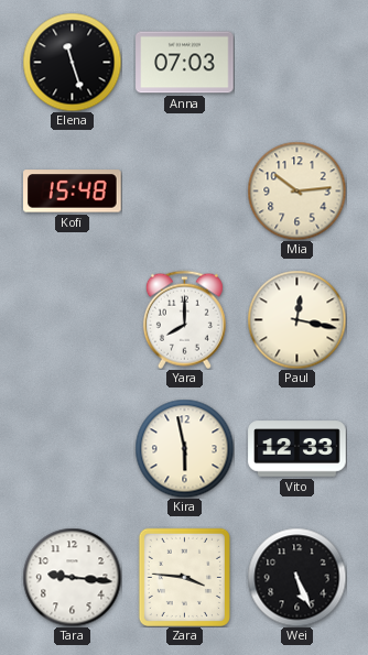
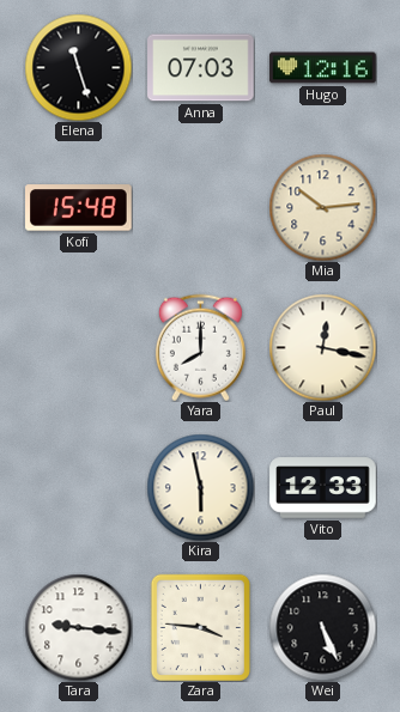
Hugo: none -> 12:16
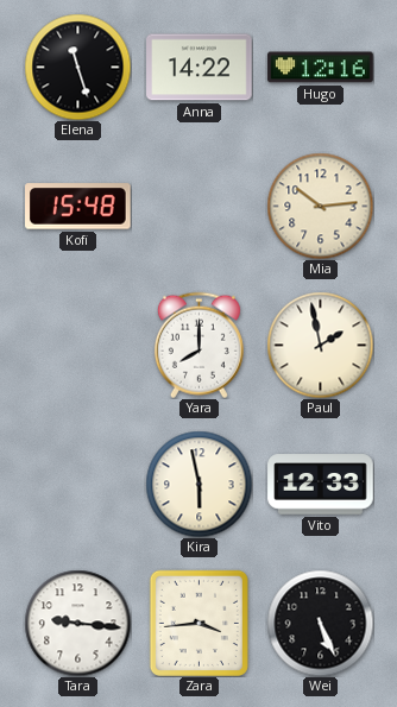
Anna: 07:03 -> 14:22
Paul: 12:17 -> 1:58
Zara: 3:46 -> 3:44
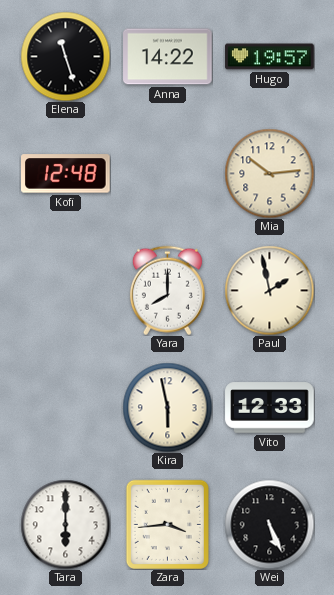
Hugo: 12:16 -> 19:57
Kofi: 15:48 -> 12:48
Tara: 9:16 -> 6:00
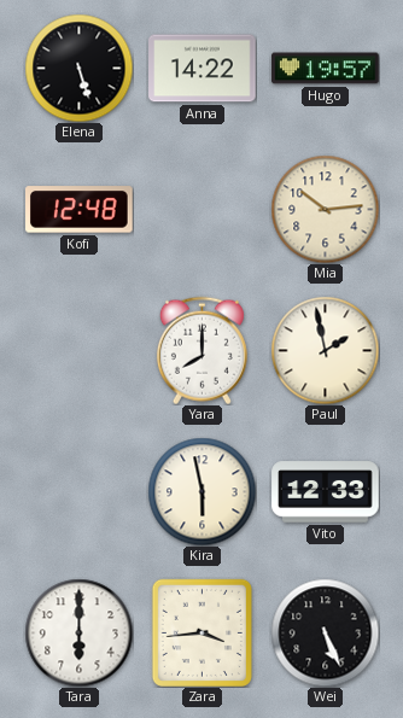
Elena: 11:27 -> 5:27
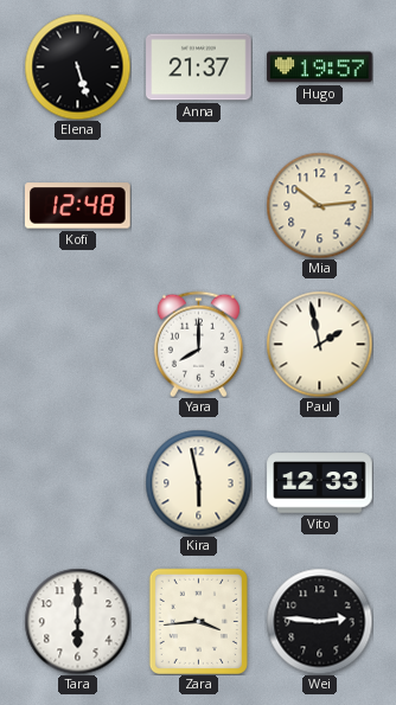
Anna: 14:22 -> 21:37
Wei: 5:26 -> 2:46
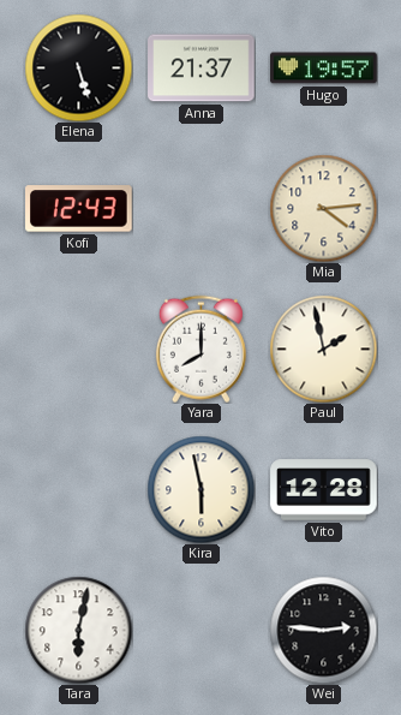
Kofi: 12:48 -> 12:43
Mia: 10:14 -> 4:14
Vito: 12:33 -> 12:28
Tara: 6:00 -> 6:02
Zara: 3:44 -> none
